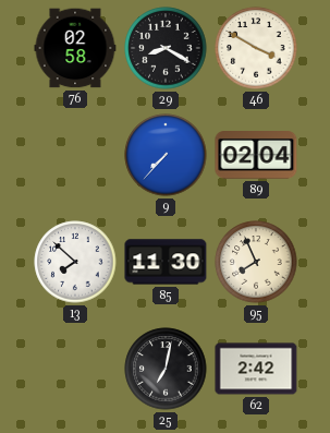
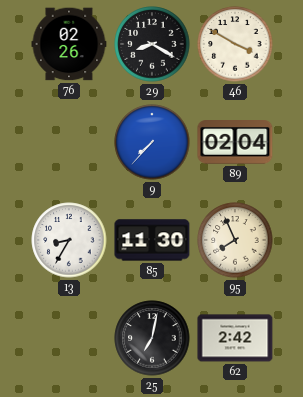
76: 02:58 -> 02:26
13: 7:52 -> 8:35
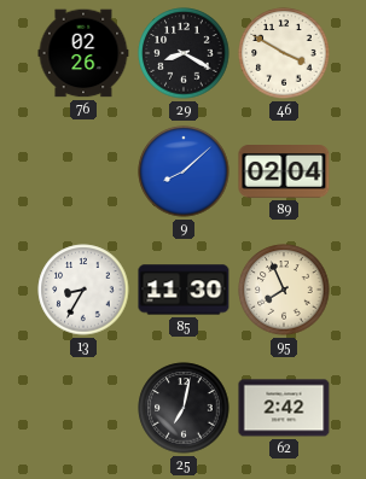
9: 7:37 -> 8:08
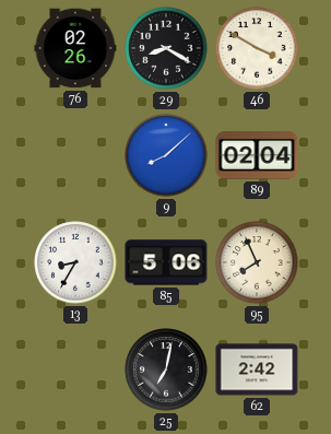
85: 11:30 -> 5:06
